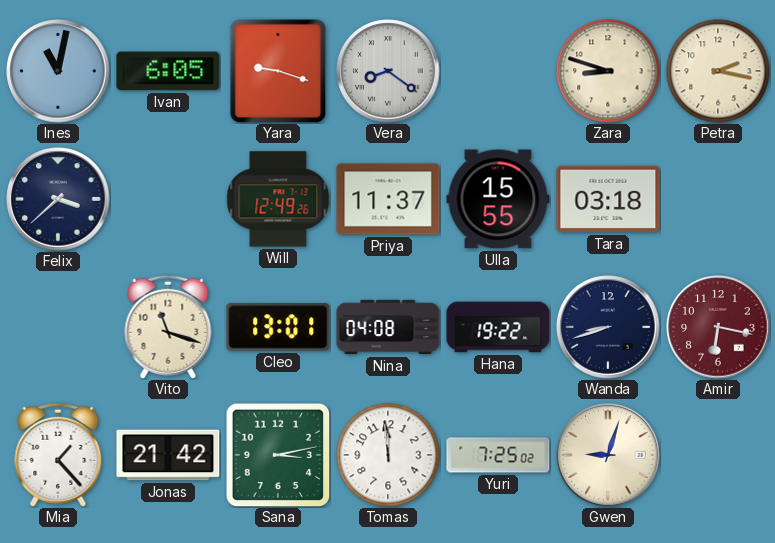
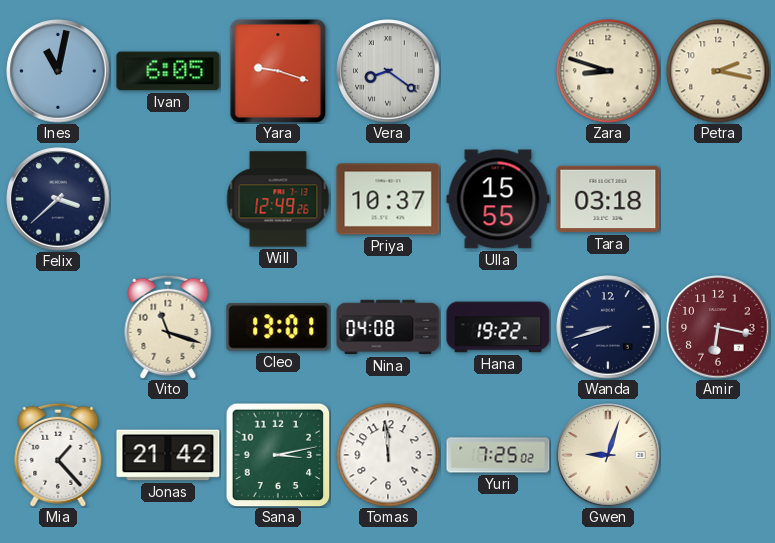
Priya: 11:37 -> 10:37
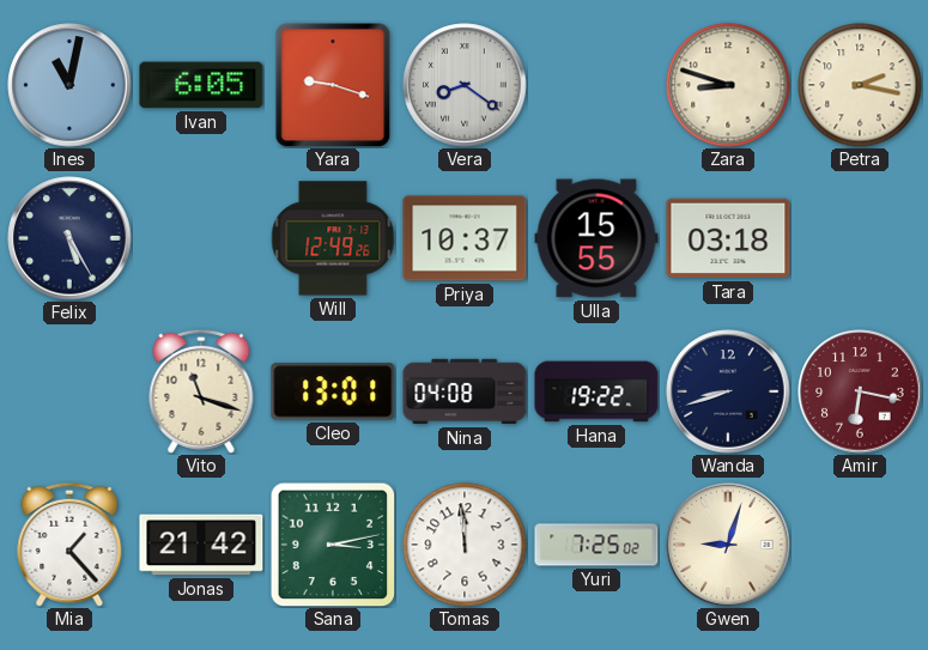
Felix: 3:38 -> 5:25
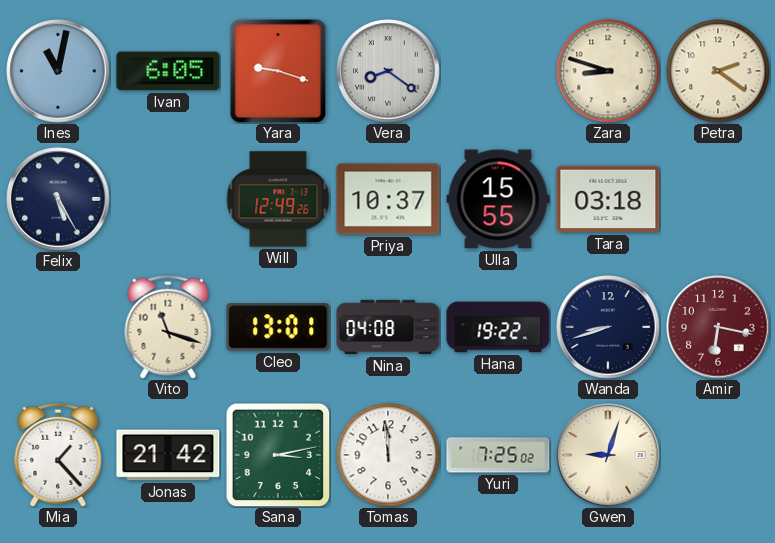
Petra: 2:17 -> 2:21
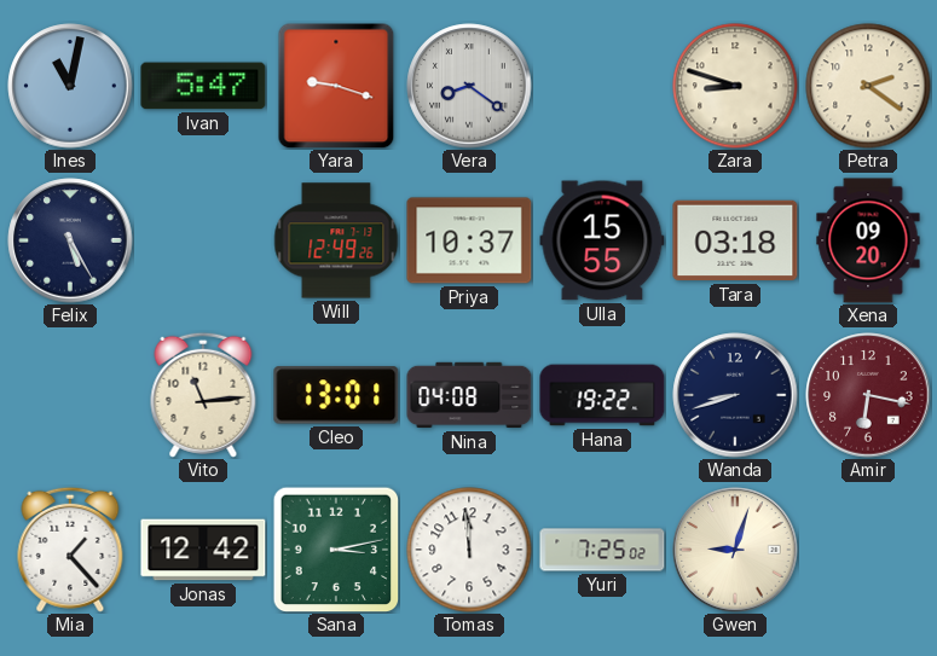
Ivan: 6:05 -> 5:47
Xena: none -> 09:20
Vito: 11:18 -> 11:14
Jonas: 21:42 -> 12:42
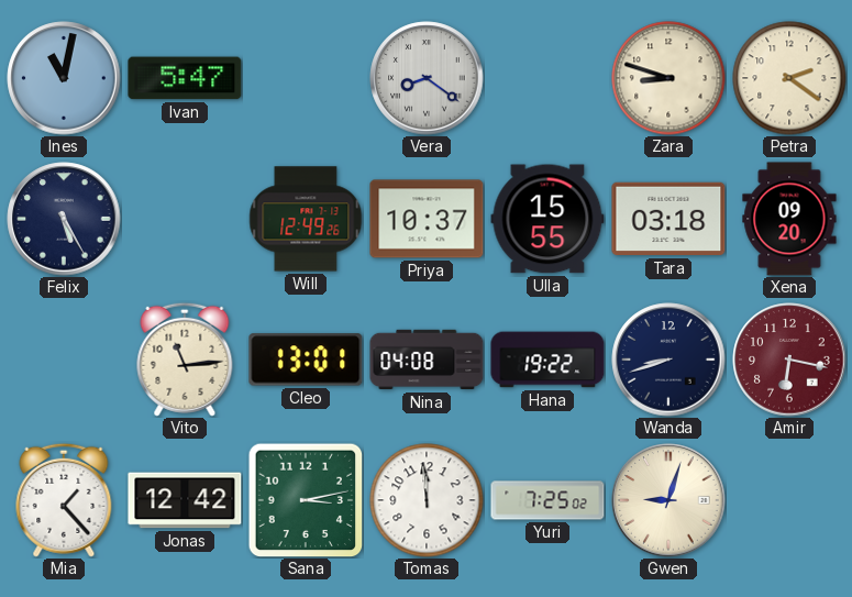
Yara: 9:18 -> none
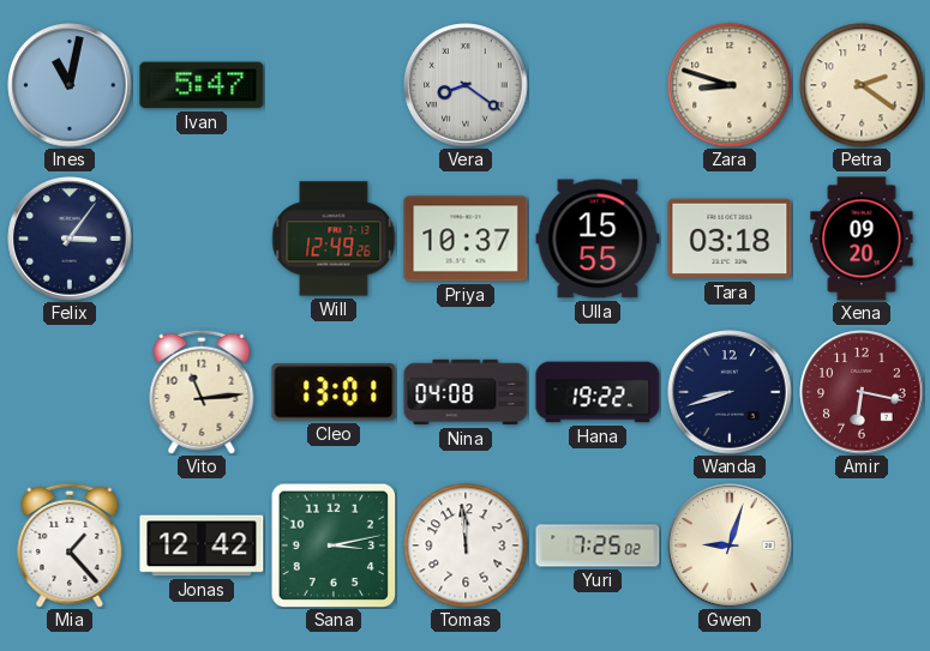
Felix: 5:25 -> 3:06
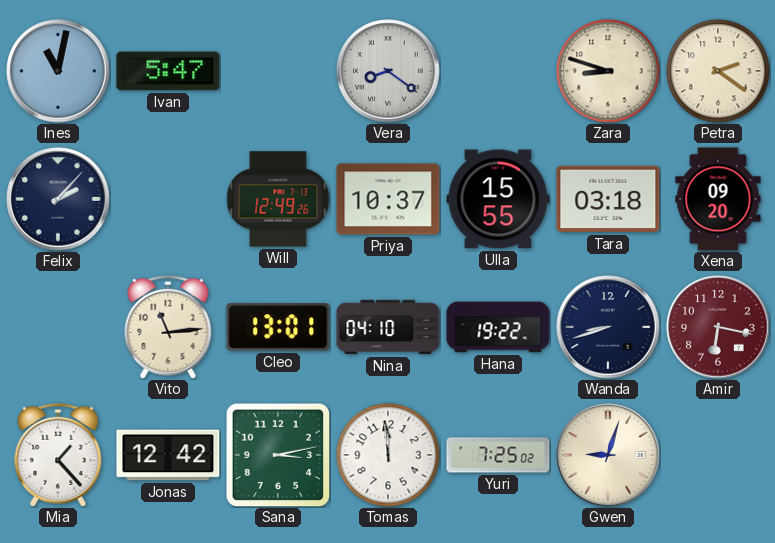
Felix: 3:06 -> 2:07
Nina: 04:08 -> 04:10
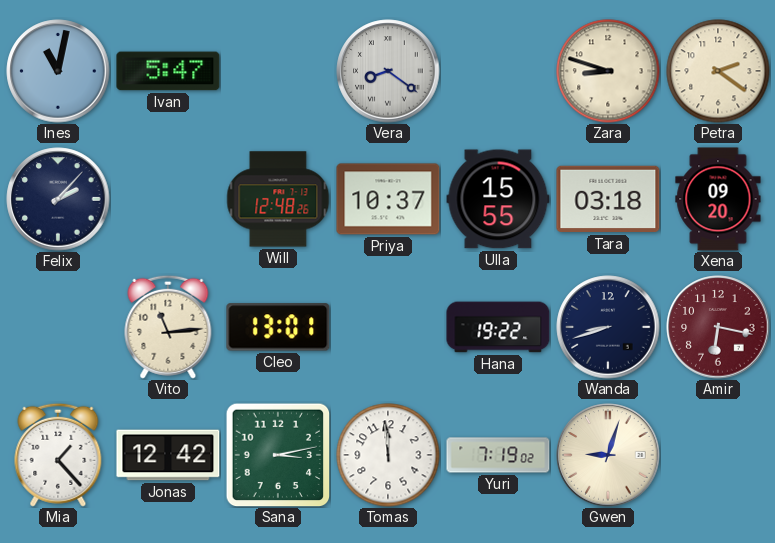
Will: 12:49 -> 12:48
Nina: 04:10 -> none
Yuri: 7:25 -> 7:19
